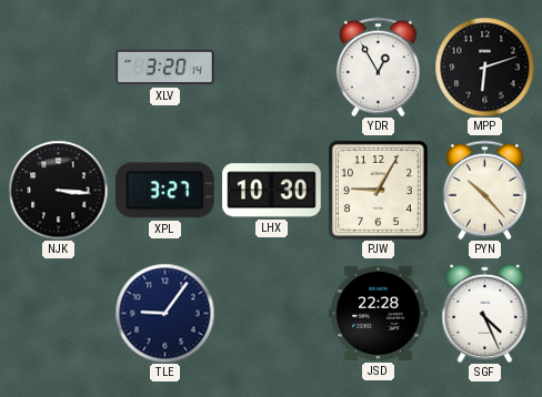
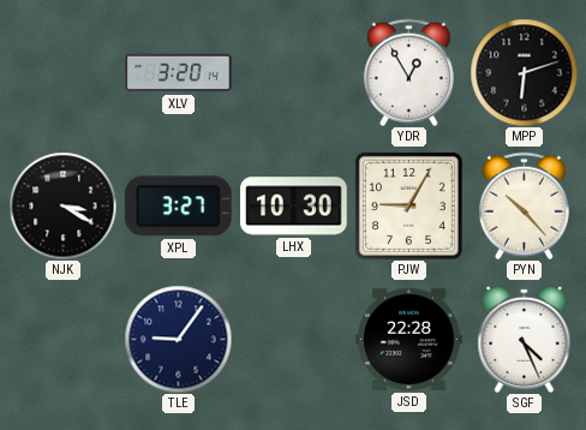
NJK: 3:16 -> 3:20
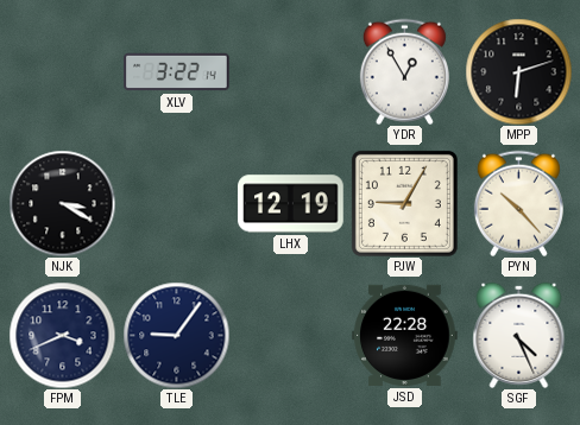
XLV: 3:20 -> 3:22
XPL: 3:27 -> none
LHX: 10:30 -> 12:19
FPM: none -> 3:41
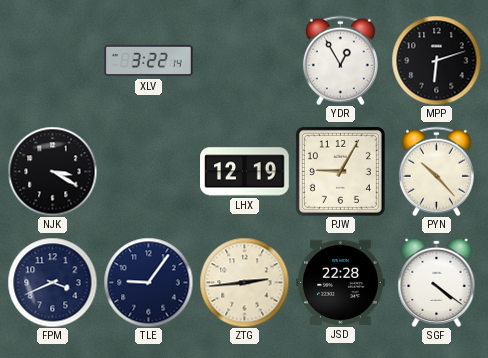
ZTG: none -> 2:44
SGF: 4:26 -> 4:21
